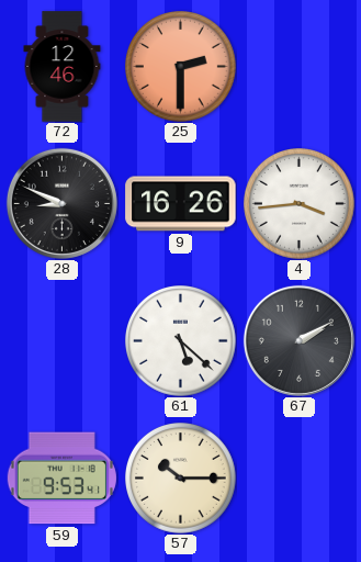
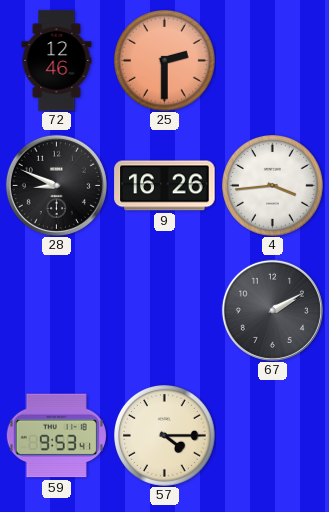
61: 5:22 -> none
57: 10:15 -> 4:15
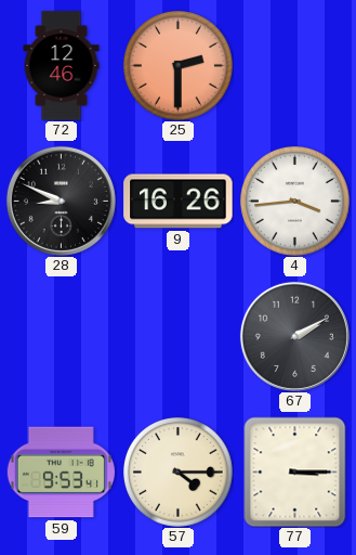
77: none -> 3:15
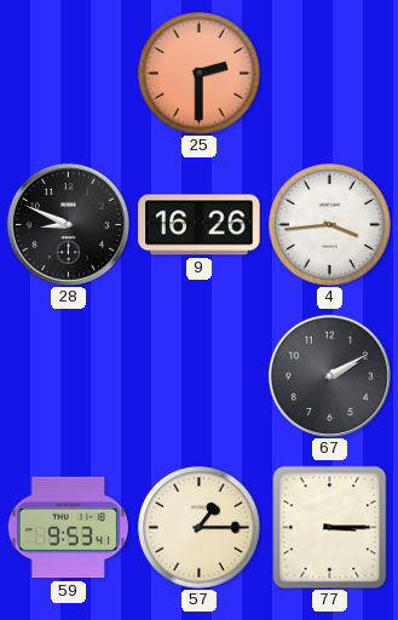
72: 12:46 -> none
57: 4:15 -> 1:15
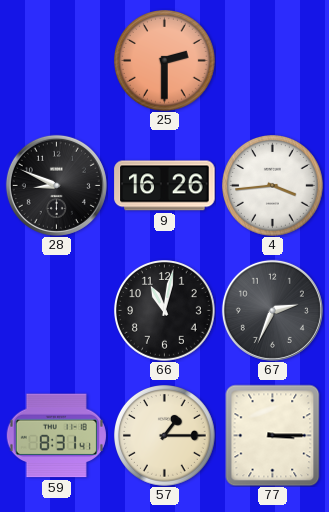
66: none -> 11:02
67: 2:10 -> 2:34
59: 9:53 -> 8:31
